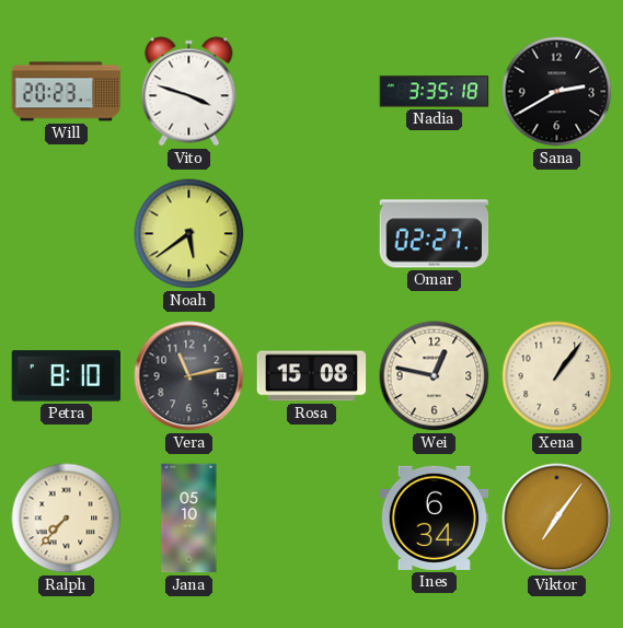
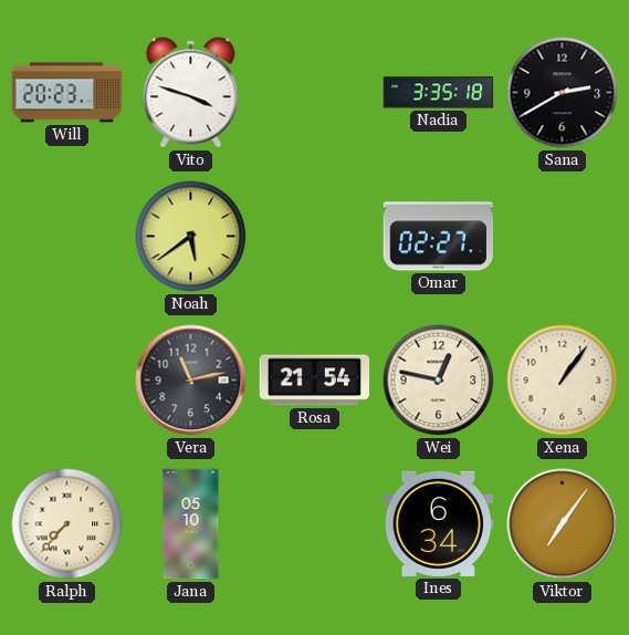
Petra: 8:10 -> none
Rosa: 15:08 -> 21:54
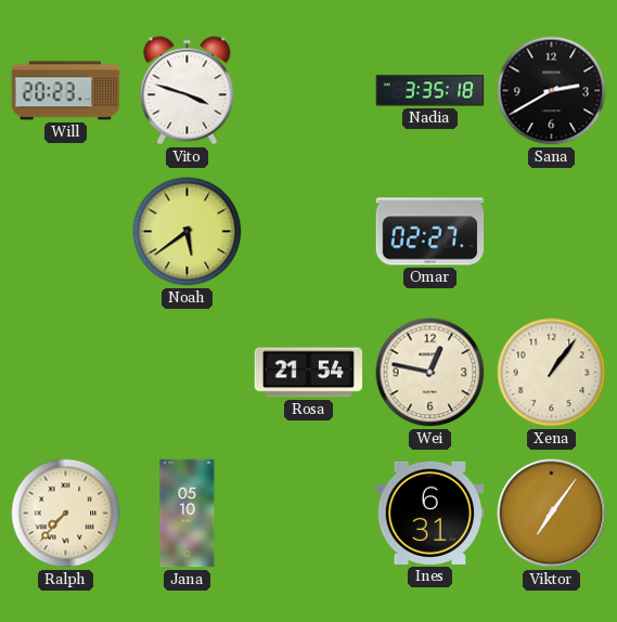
Vera: 11:13 -> none
Ines: 6:34 -> 6:31
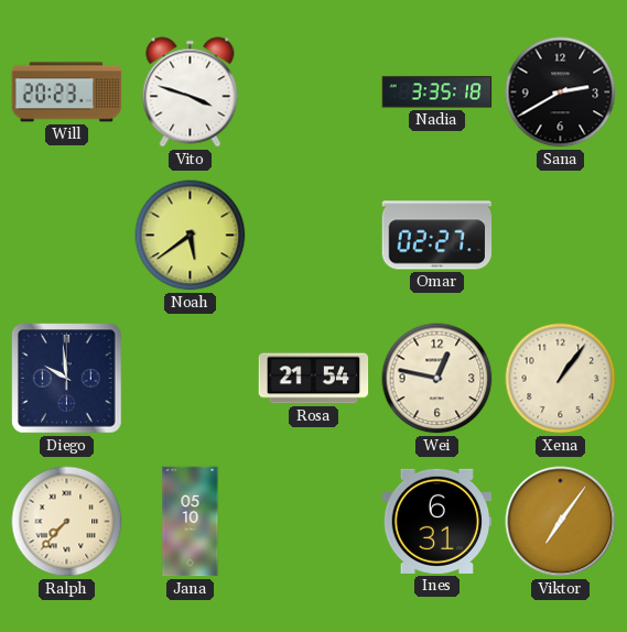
Diego: none -> 9:59
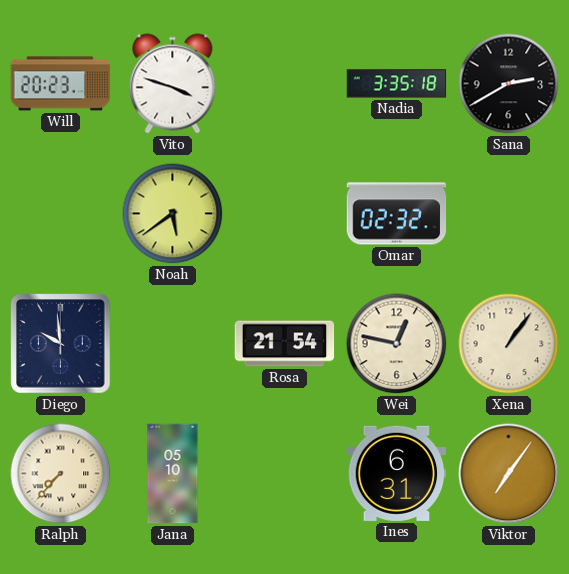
Omar: 02:27 -> 02:32
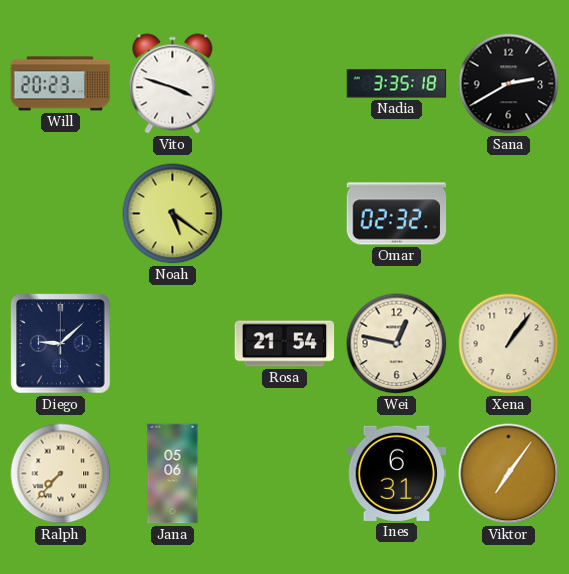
Noah: 5:39 -> 5:21
Diego: 9:59 -> 9:08
Jana: 05:10 -> 05:06
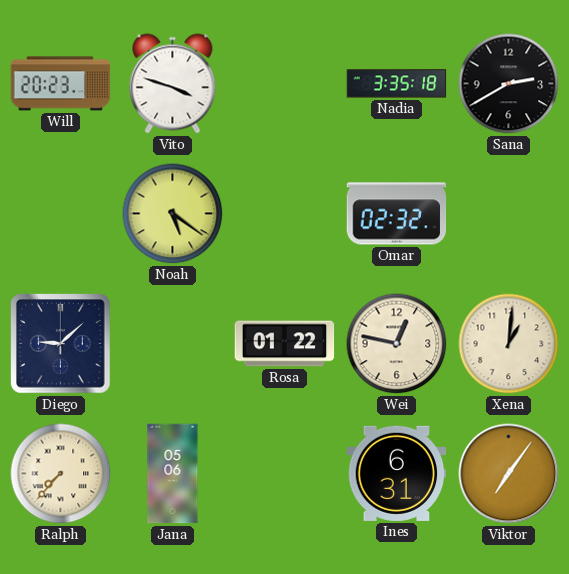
Rosa: 21:54 -> 01:22
Xena: 1:06 -> 1:01
